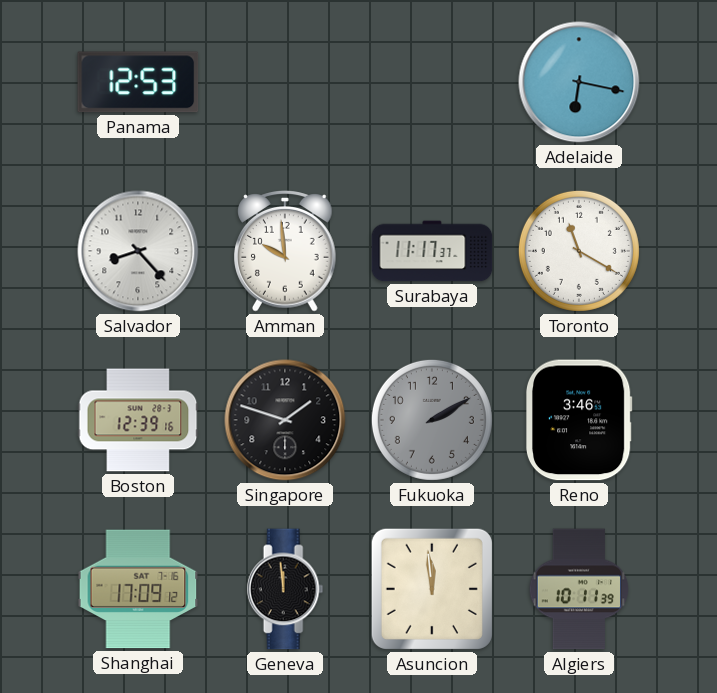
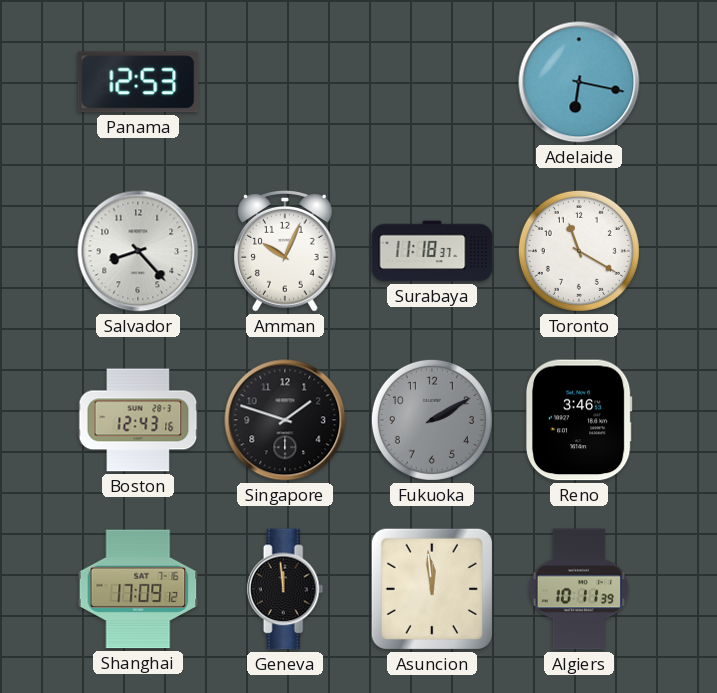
Amman: 9:59 -> 10:04
Surabaya: 11:17 -> 11:18
Boston: 12:39 -> 12:43
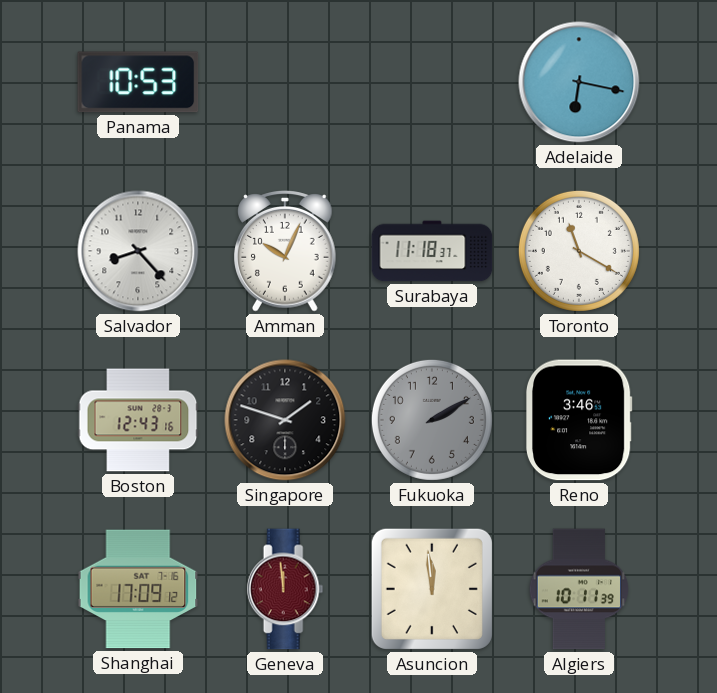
Panama: 12:53 -> 10:53
Geneva dial: black -> burgundy
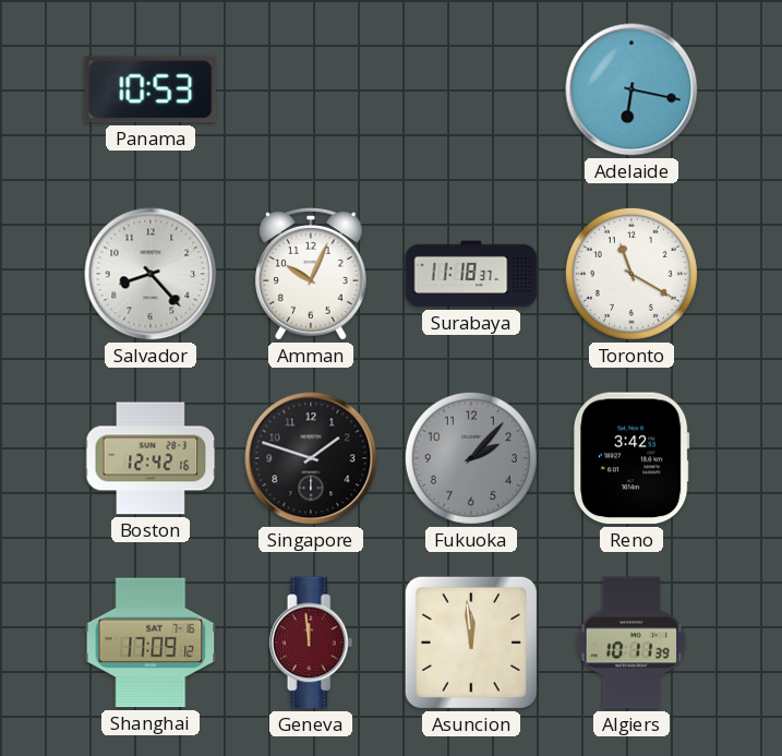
Boston: 12:43 -> 12:42
Fukuoka: 2:10 -> 2:07
Reno: 3:46 -> 3:42
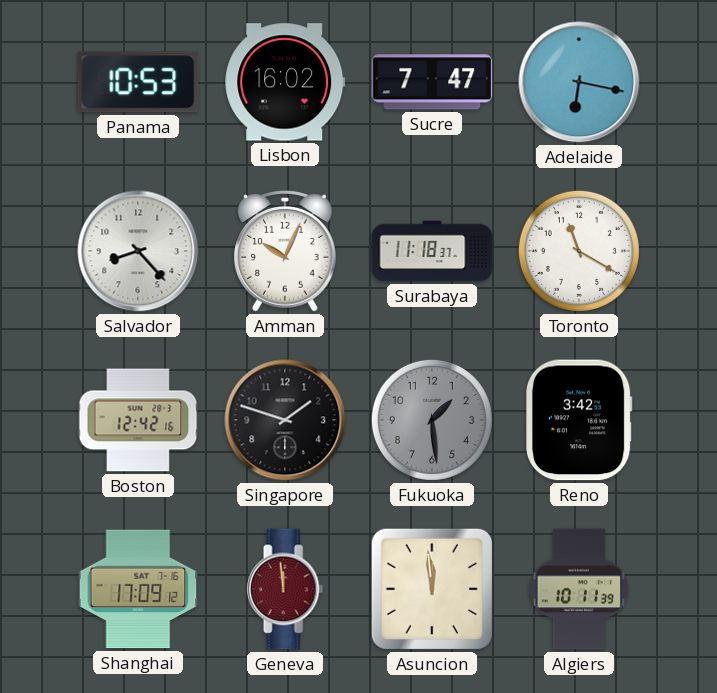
Lisbon: none -> 16:02
Sucre: none -> 7:47
Fukuoka: 2:07 -> 1:29
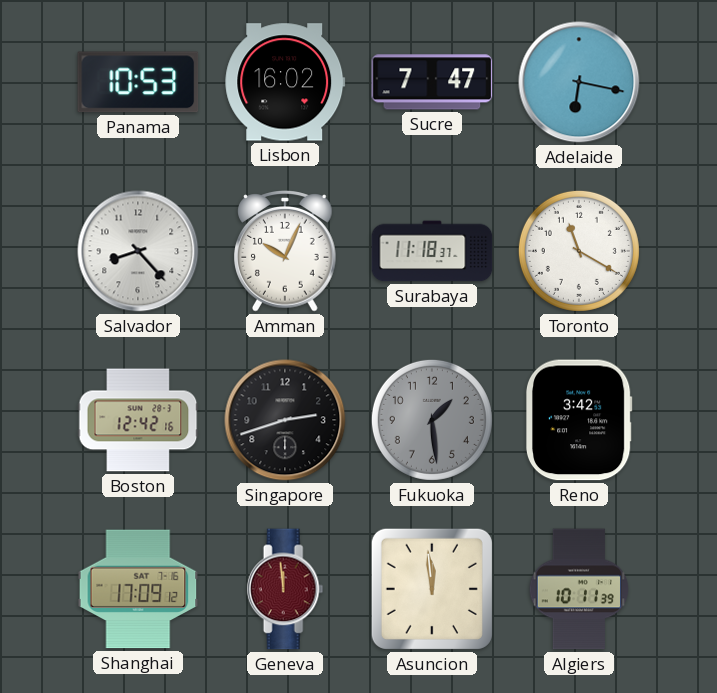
Singapore: 1:48 -> 2:42
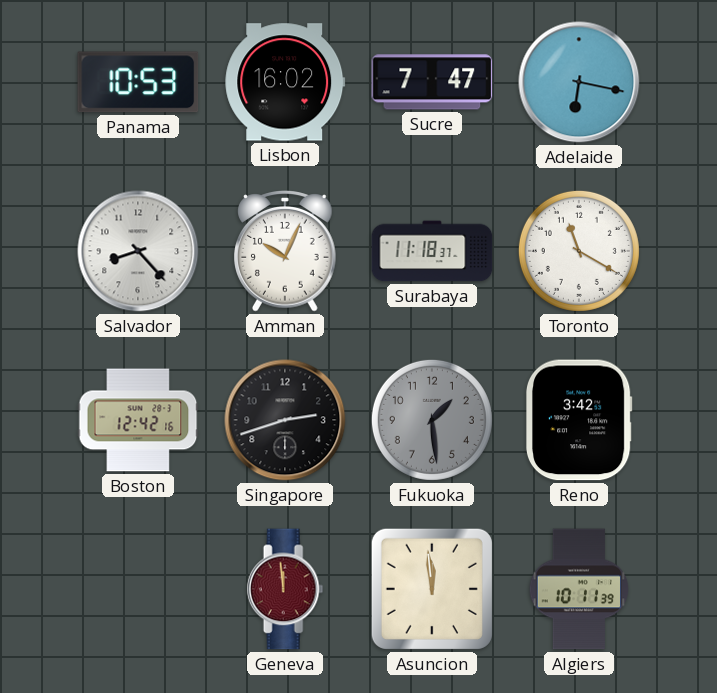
Shanghai: 17:09 -> none
